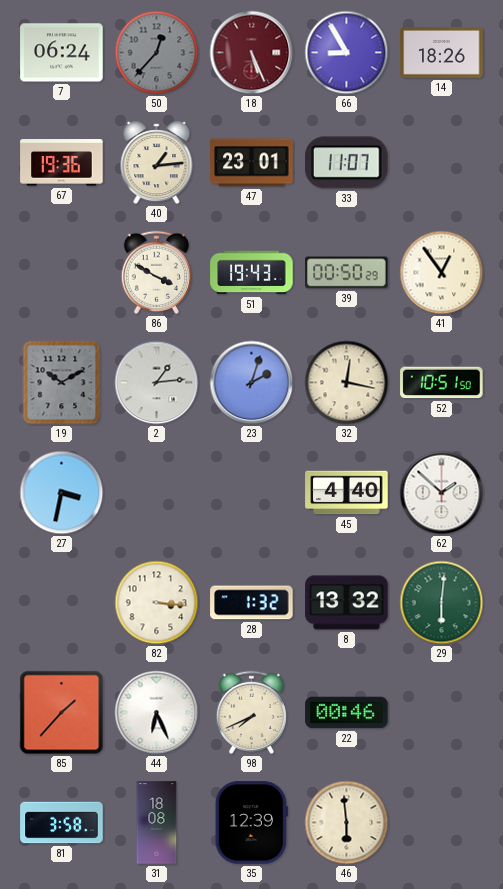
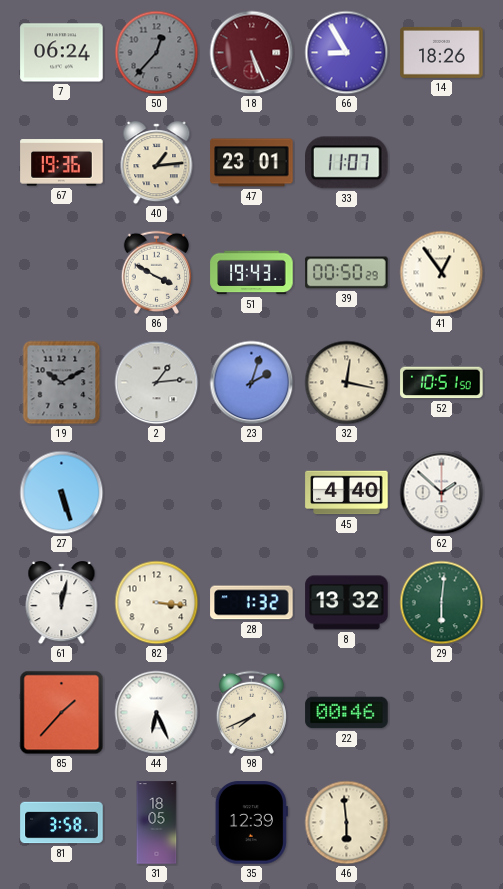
27: 3:32 -> 5:27
61: none -> 12:02
31: 18:08 -> 18:05
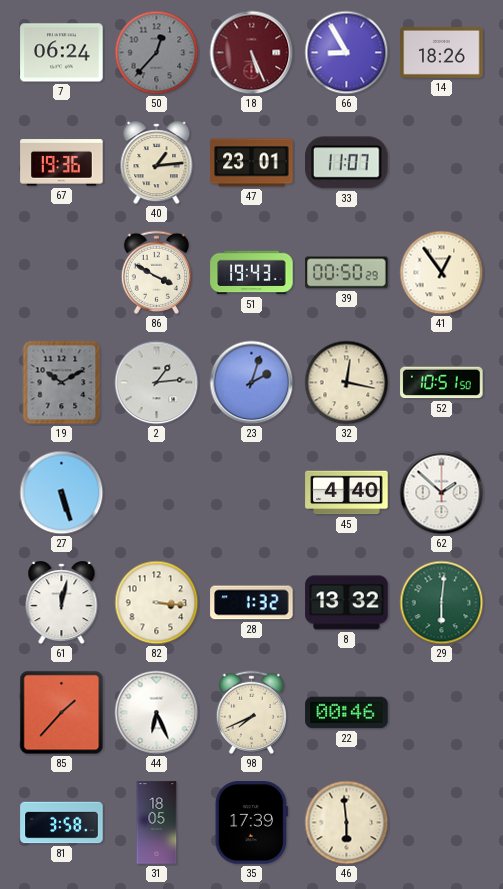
35: 12:39 -> 17:39
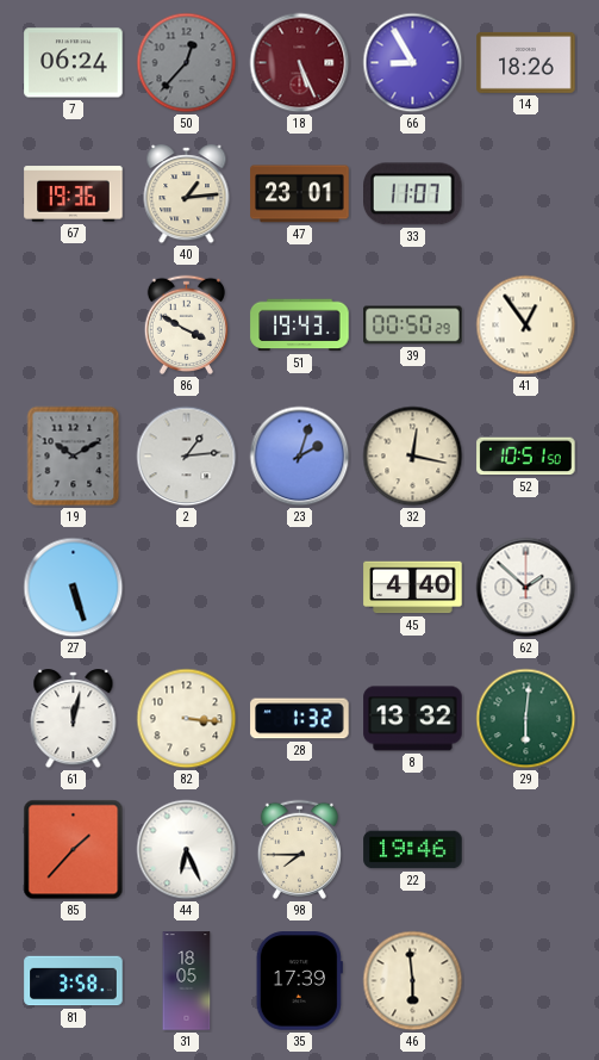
98: 7:41 -> 7:45
22: 00:46 -> 19:46
